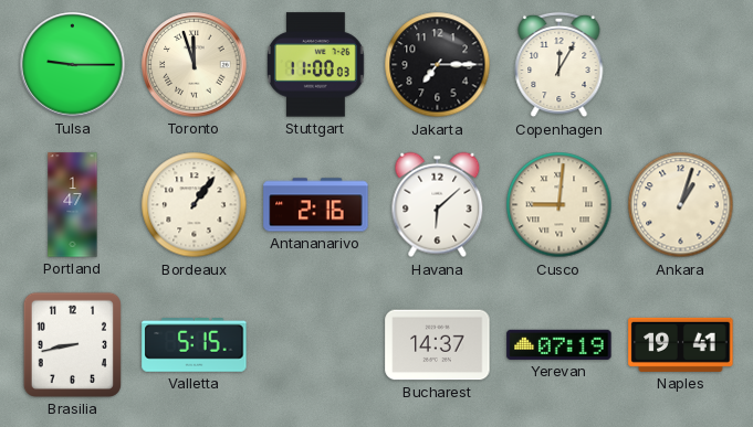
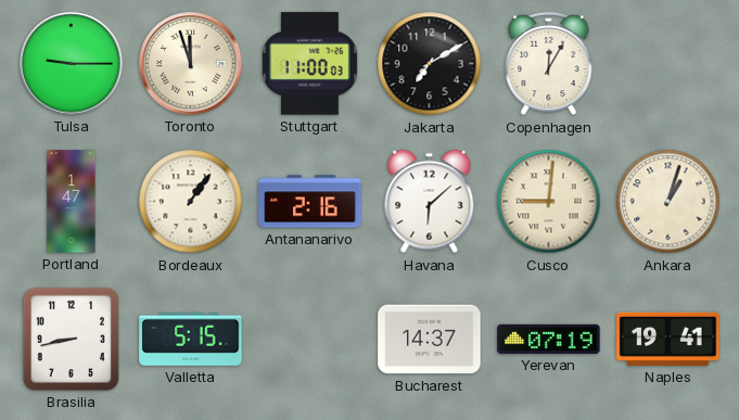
Jakarta: 7:15 -> 7:10
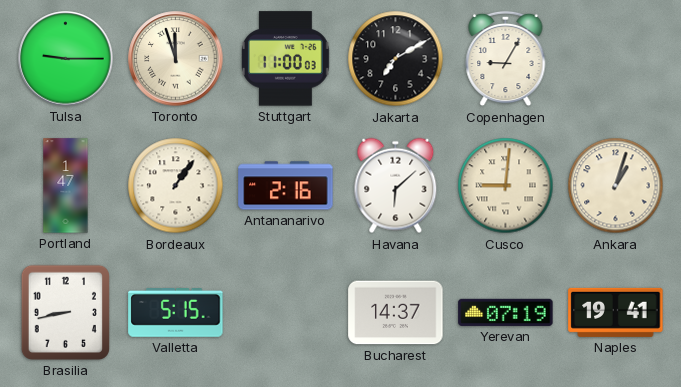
Copenhagen: 12:05 -> 9:05
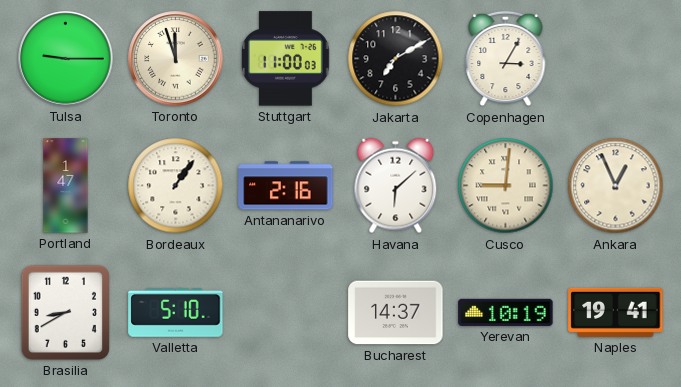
Copenhagen: 9:05 -> 3:05
Ankara: 1:03 -> 12:56
Brasilia: 8:43 -> 8:40
Valletta: 5:15 -> 5:10
Yerevan: 07:19 -> 10:19
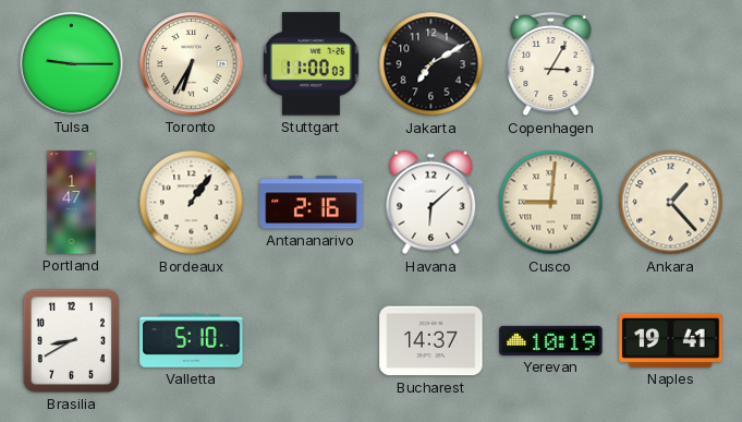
Toronto: 11:57 -> 6:35
Ankara: 12:56 -> 1:23
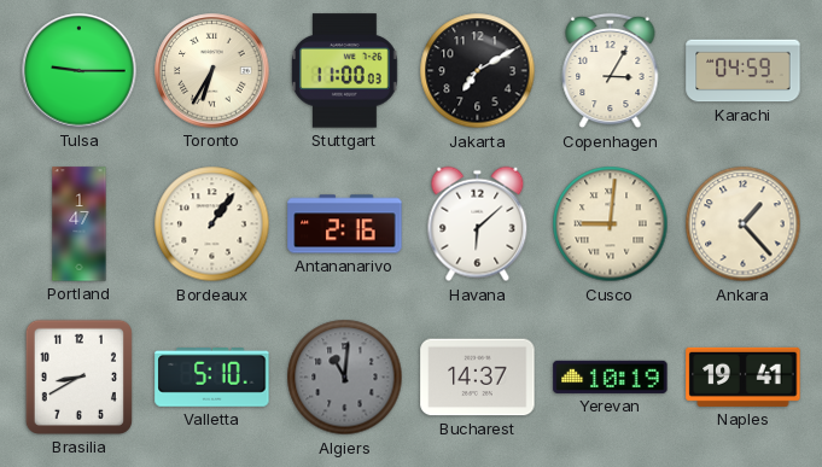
Karachi: none -> 04:59
Algiers: none -> 11:01
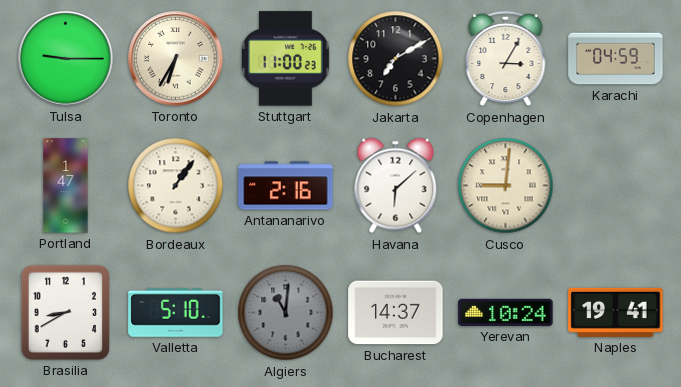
Stuttgart: 11:00:03 -> 11:00:23
Ankara: 1:23 -> none
Yerevan: 10:19 -> 10:24
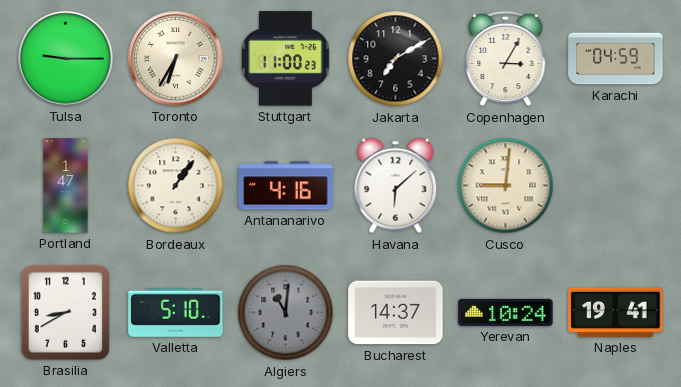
Antananarivo: 2:16 -> 4:16
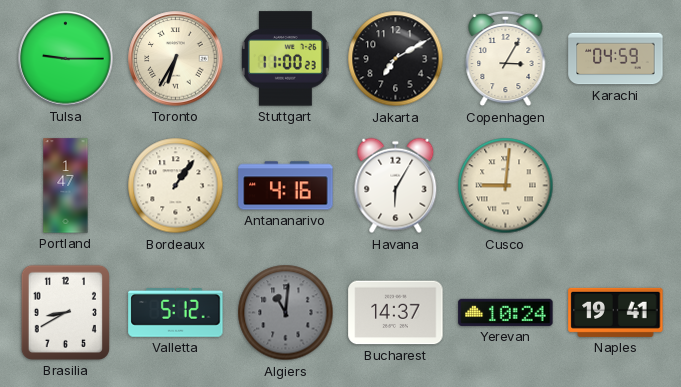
Havana: 6:08 -> 6:05
Valletta: 5:10 -> 5:12
